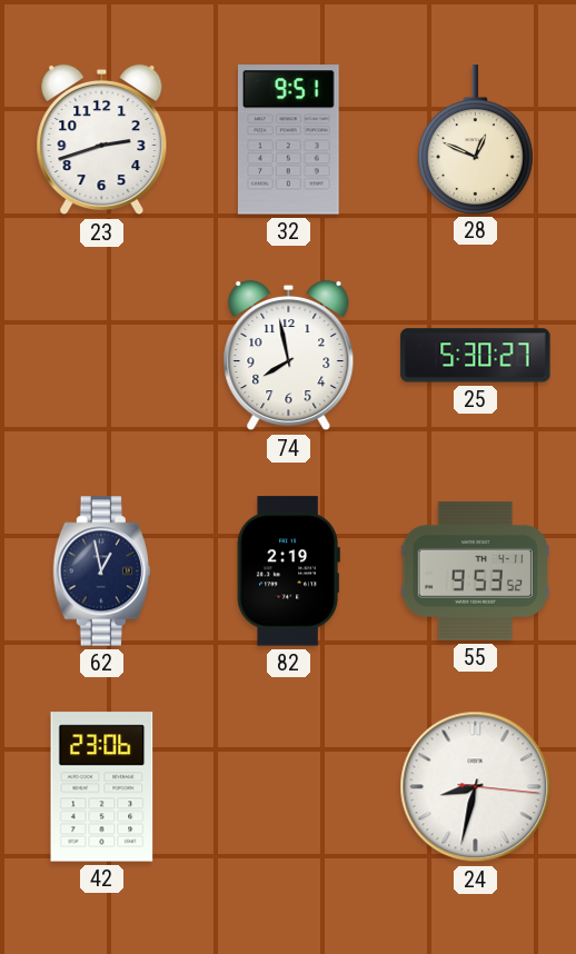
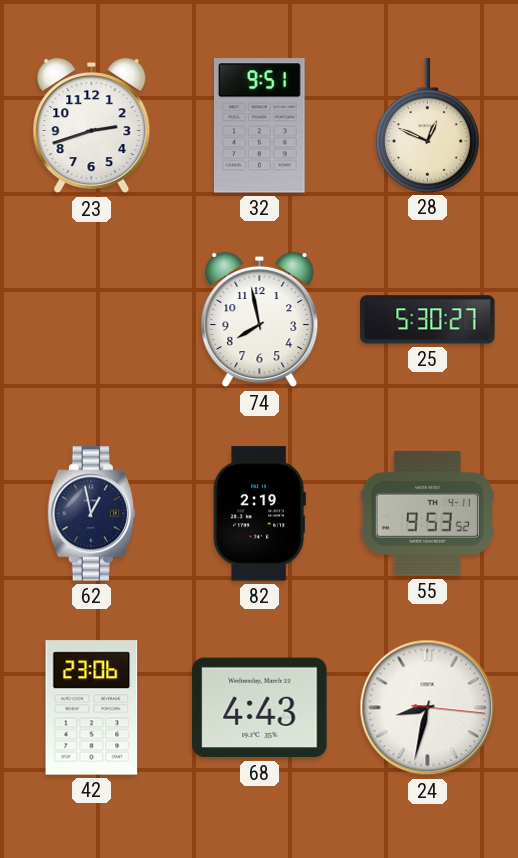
68: none -> 4:43
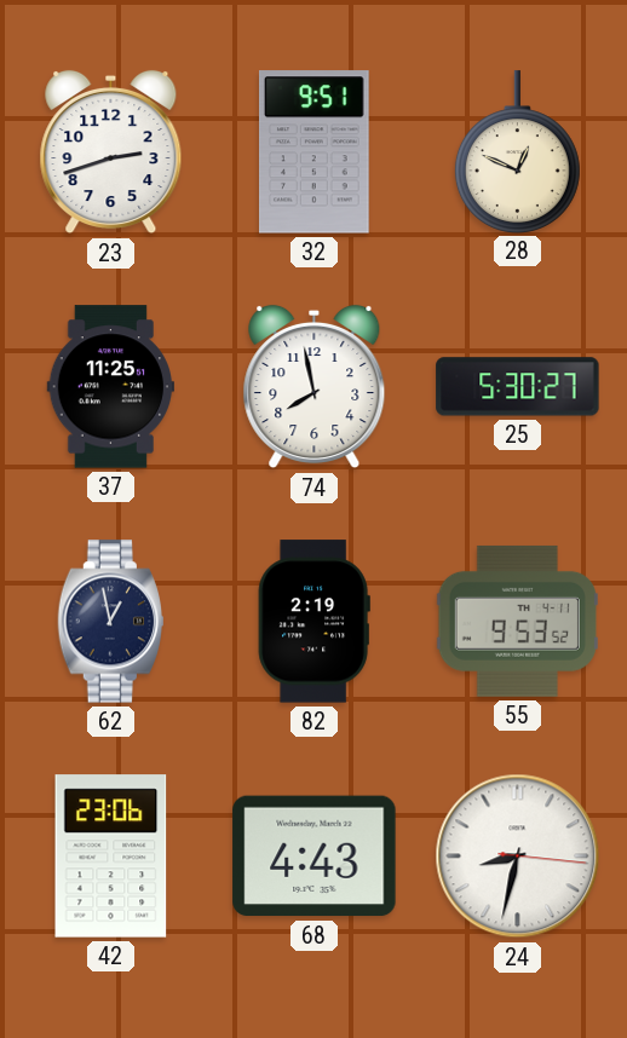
37: none -> 11:25
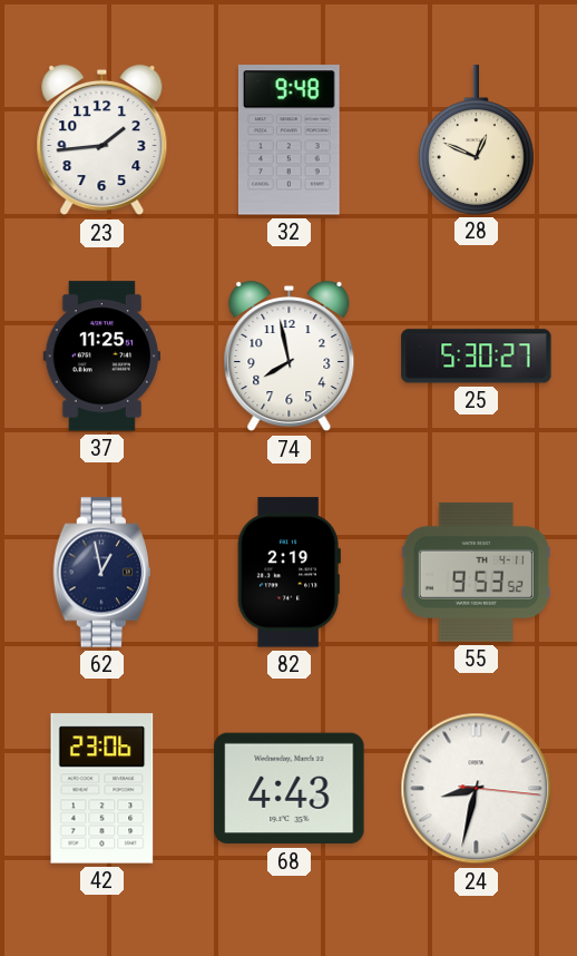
23: 2:42 -> 1:44
32: 9:51 -> 9:48
